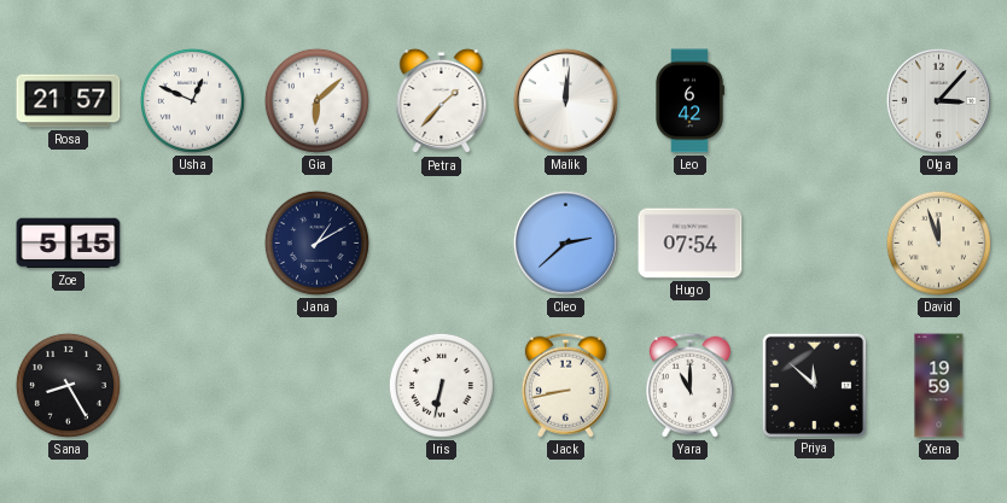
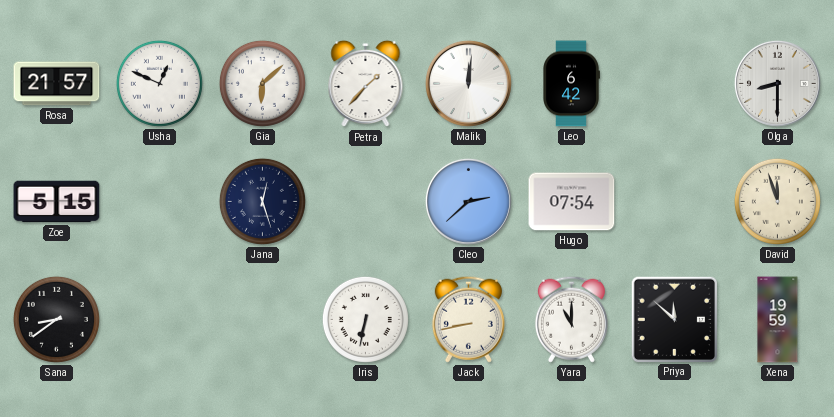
Olga: 3:07 -> 8:30
Jana: 1:10 -> 12:27
Sana: 8:25 -> 8:39
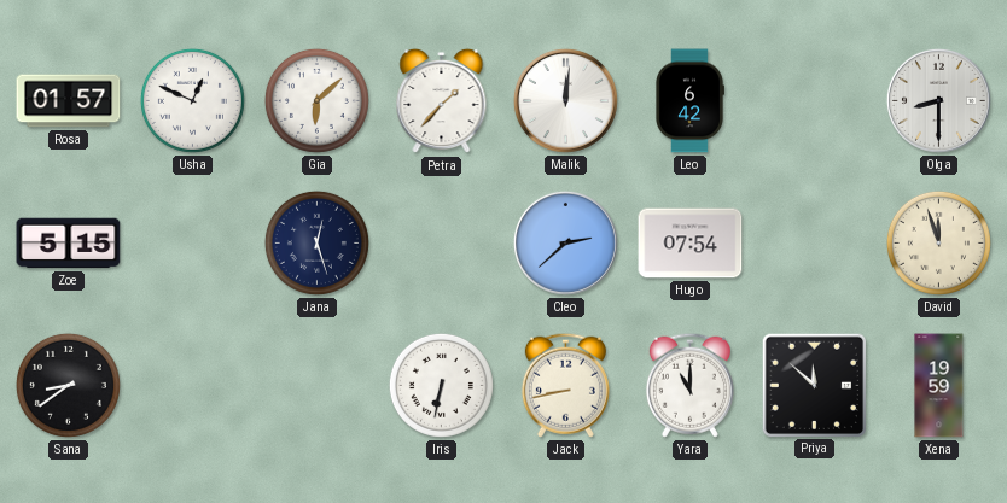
Rosa: 21:57 -> 01:57
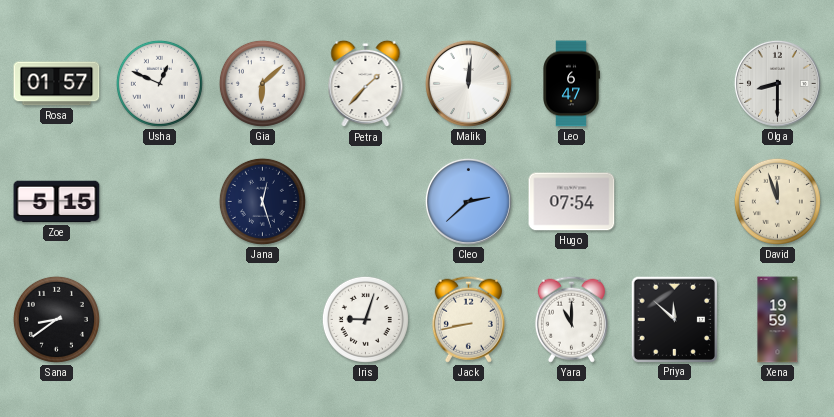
Leo: 6:42 -> 6:47
Iris: 6:32 -> 9:03
